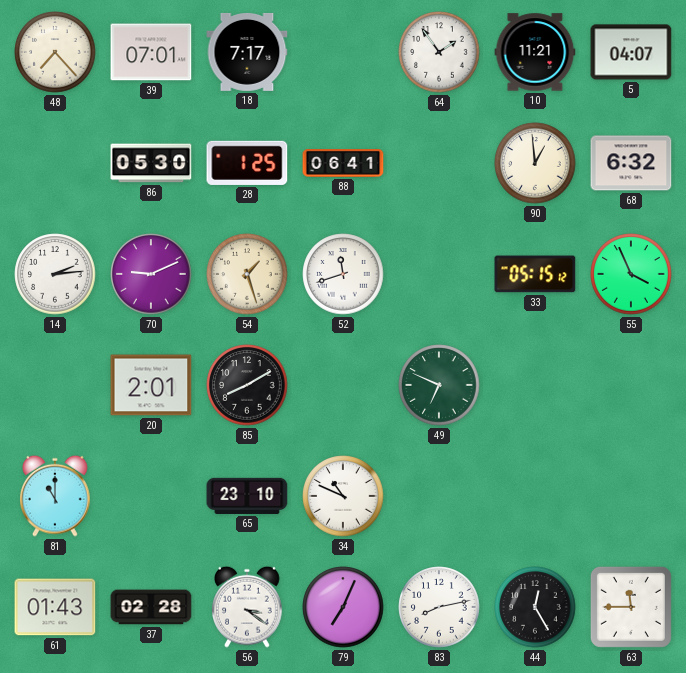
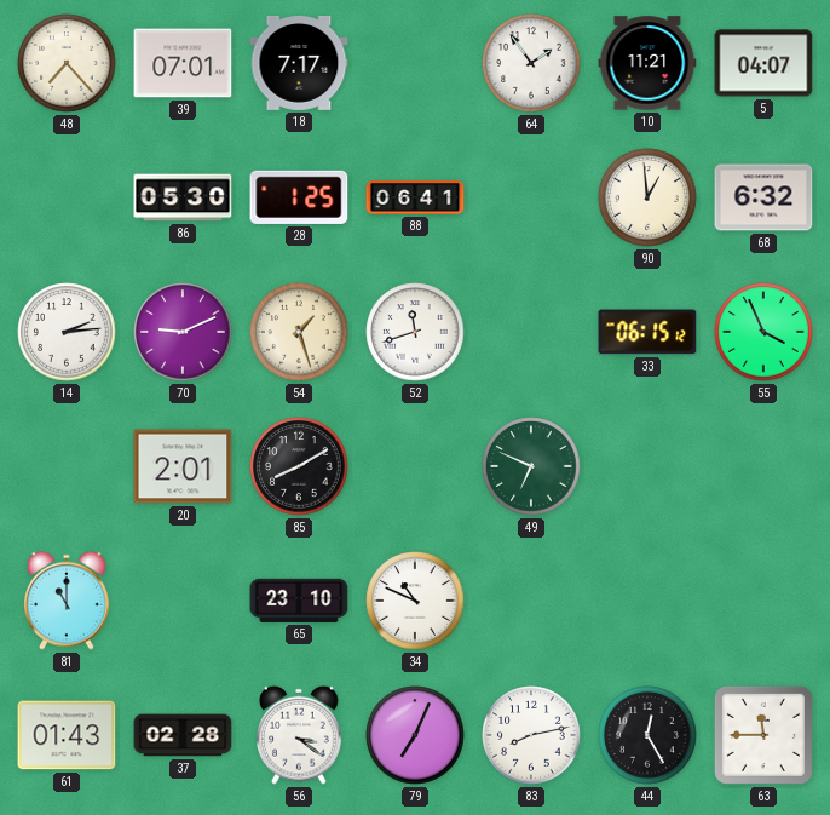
33: 05:15 -> 06:15
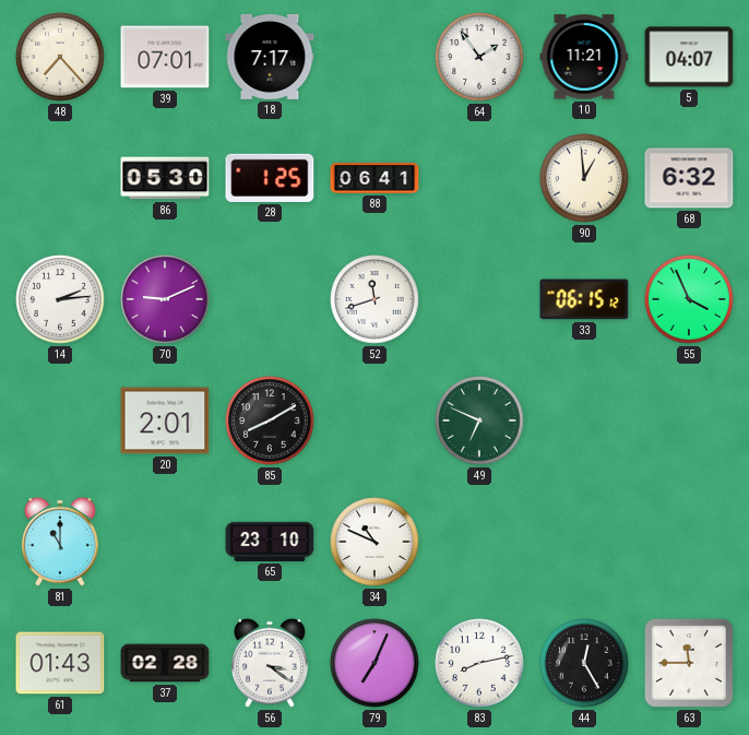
54: 1:27 -> none
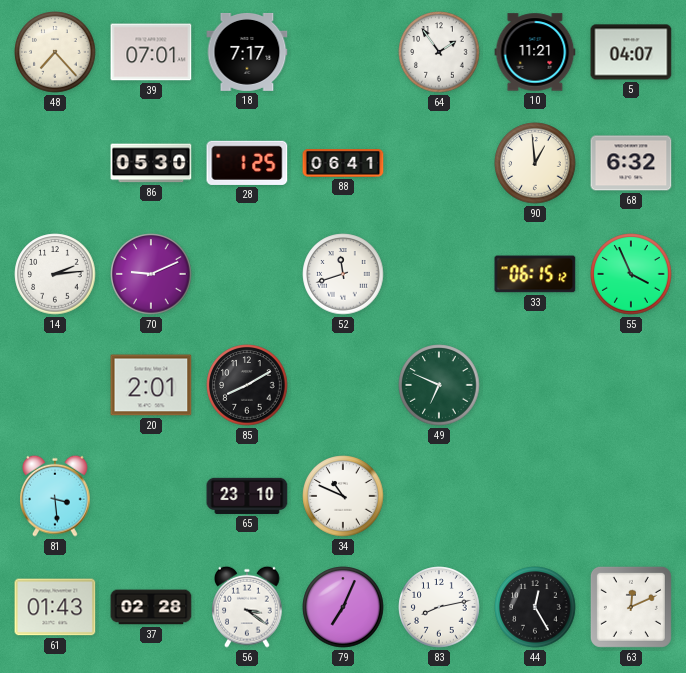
81: 11:00 -> 3:29
63: 11:45 -> 12:11
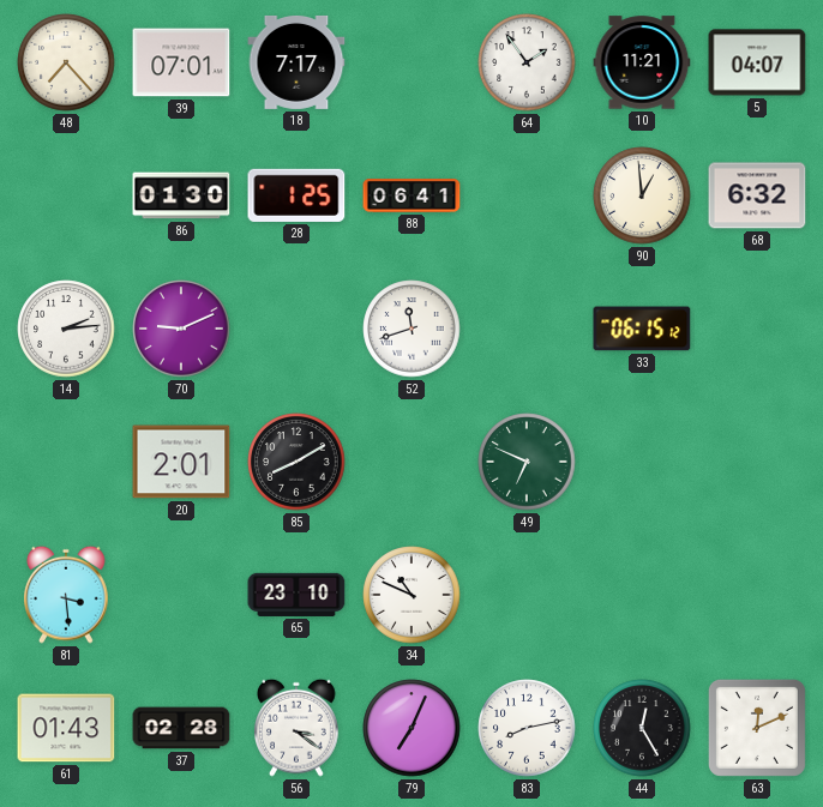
86: 05:30 -> 01:30
55: 3:56 -> none
